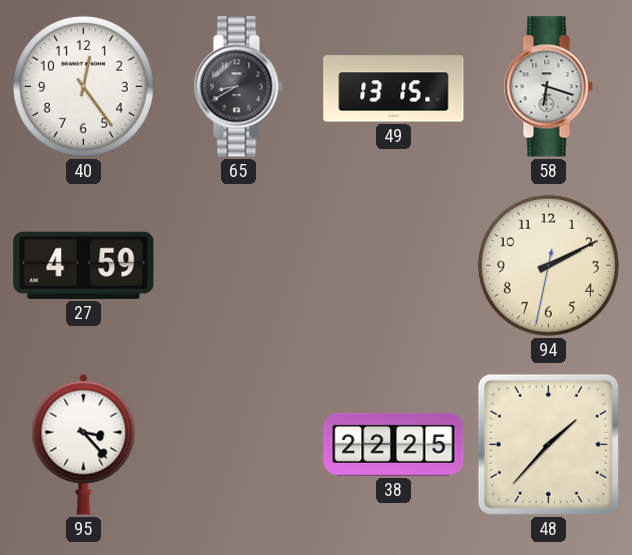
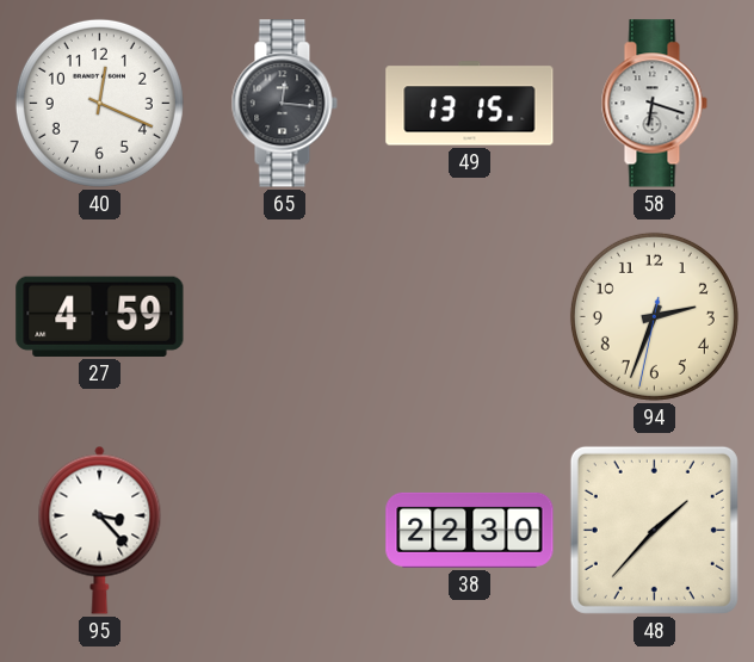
40: 12:24 -> 12:19
65: 8:40 -> 12:16
94: 2:10 -> 2:33
38: 22:25 -> 22:30
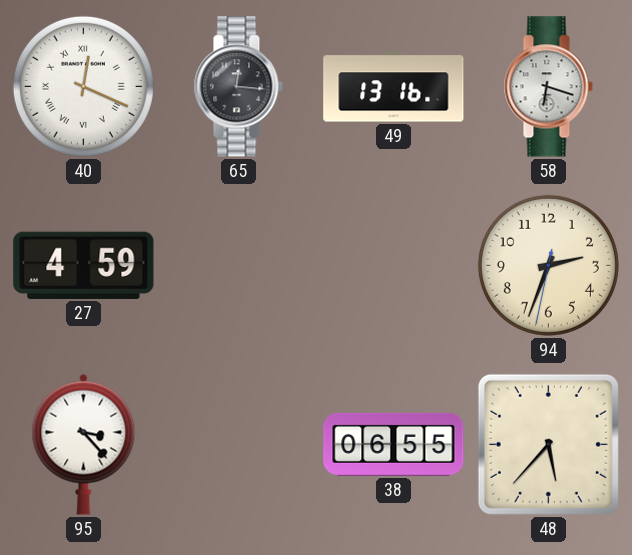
40 numerals: Arabic -> Roman
49: 13:15 -> 13:16
38: 22:30 -> 06:55
48: 1:37 -> 5:37
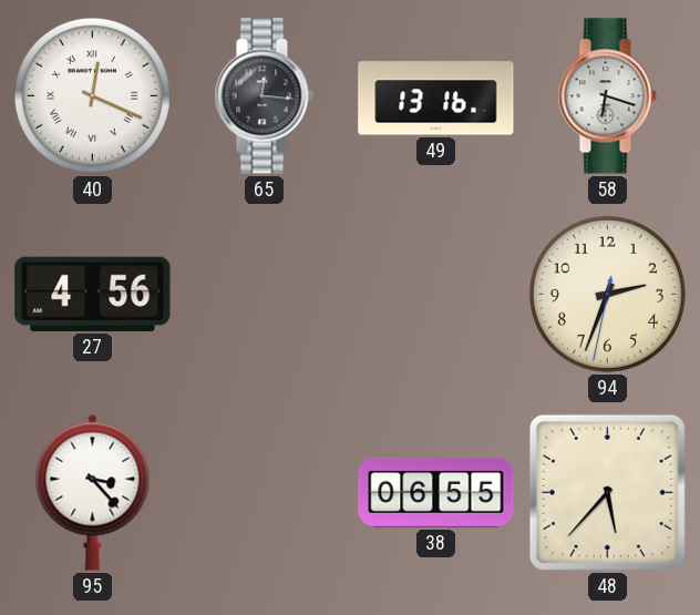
27: 4:59 -> 4:56
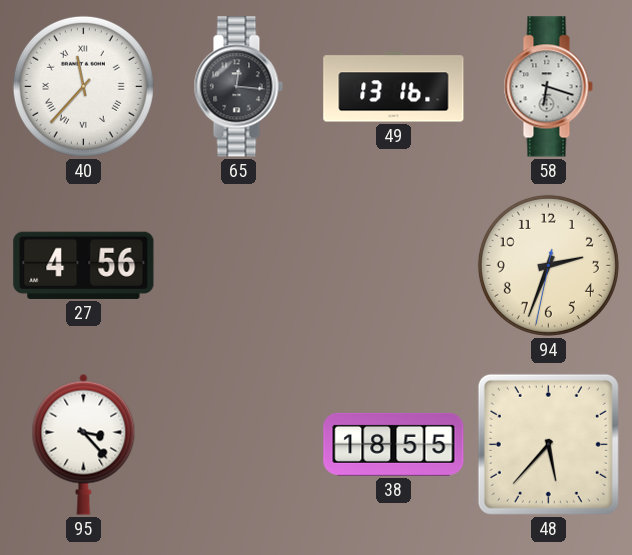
40: 12:19 -> 11:37
38: 06:55 -> 18:55
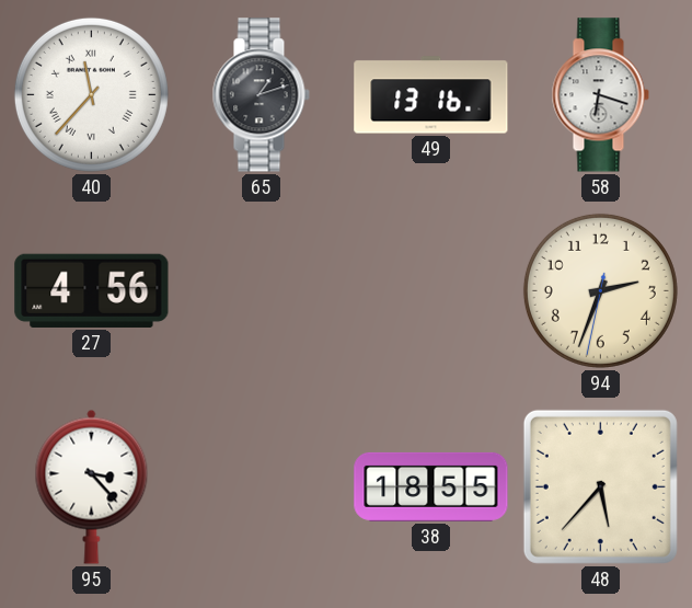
65: 12:16 -> 1:12
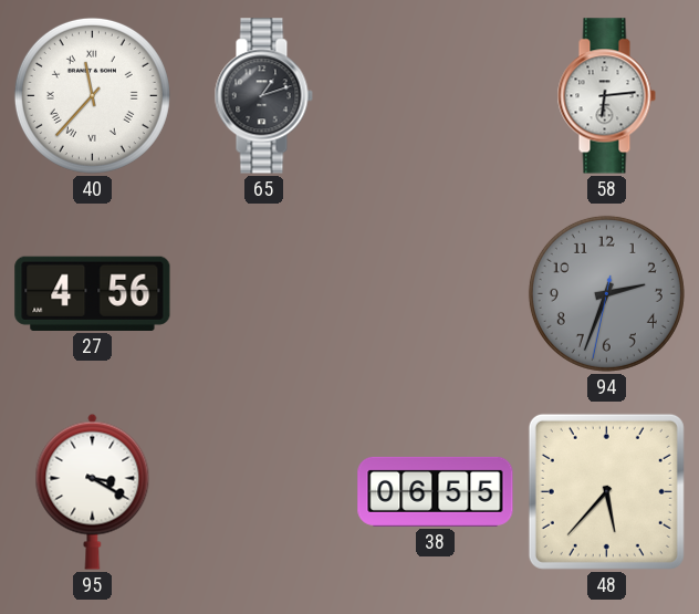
49: 13:16 -> none
58: 6:18 -> 6:14
94 dial: cream -> grey
95: 3:23 -> 3:20
38: 18:55 -> 06:55
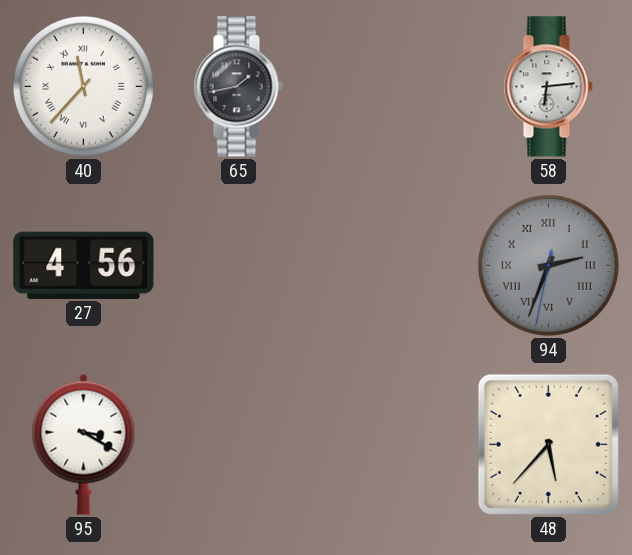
65: 1:12 -> 1:43
94 numerals: Arabic -> Roman
38: 06:55 -> none
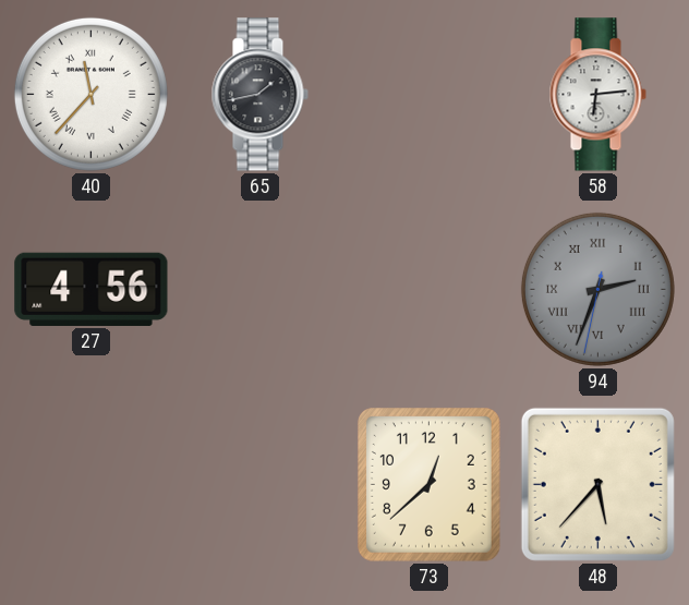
95: 3:20 -> none
73: none -> 12:38
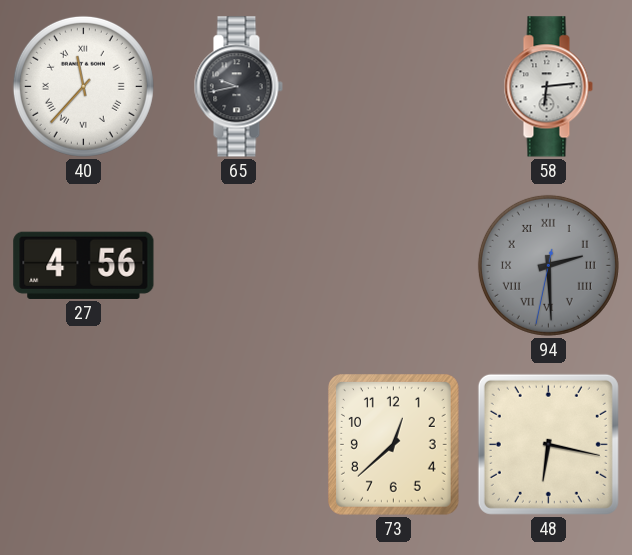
65: 1:43 -> 9:43
94: 2:33 -> 2:29
48: 5:37 -> 6:17
